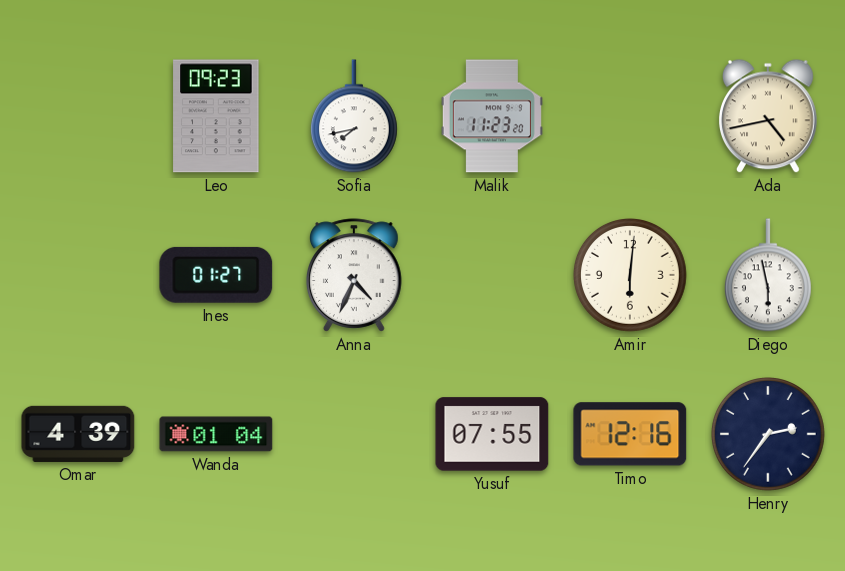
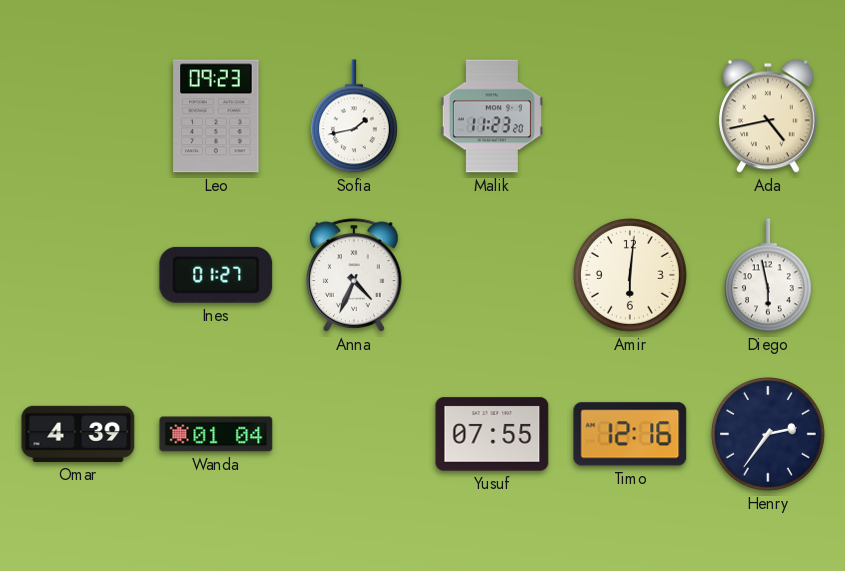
Sofia: 7:43 -> 1:43
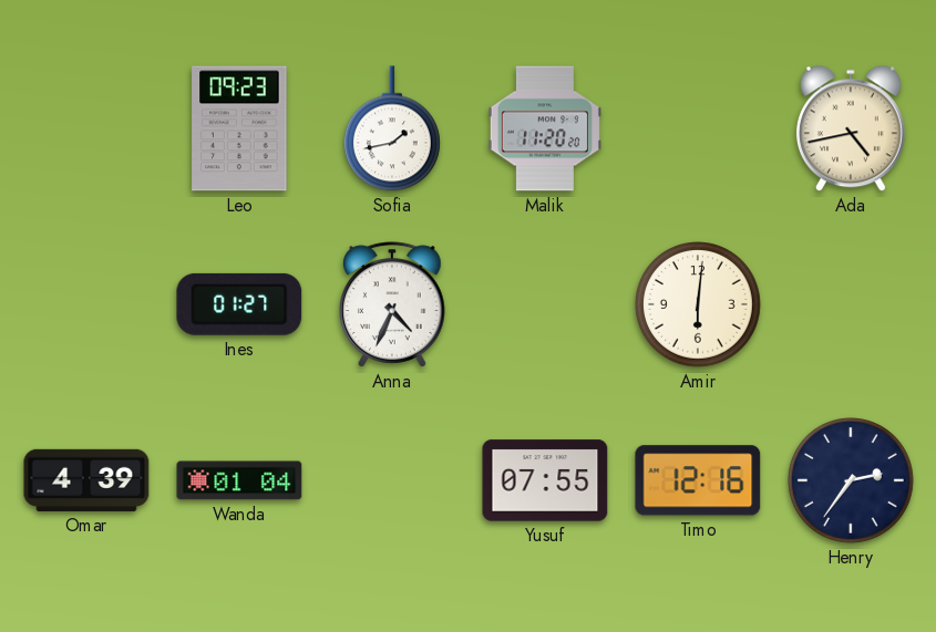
Malik: 11:23 -> 11:20
Diego: 5:58 -> none
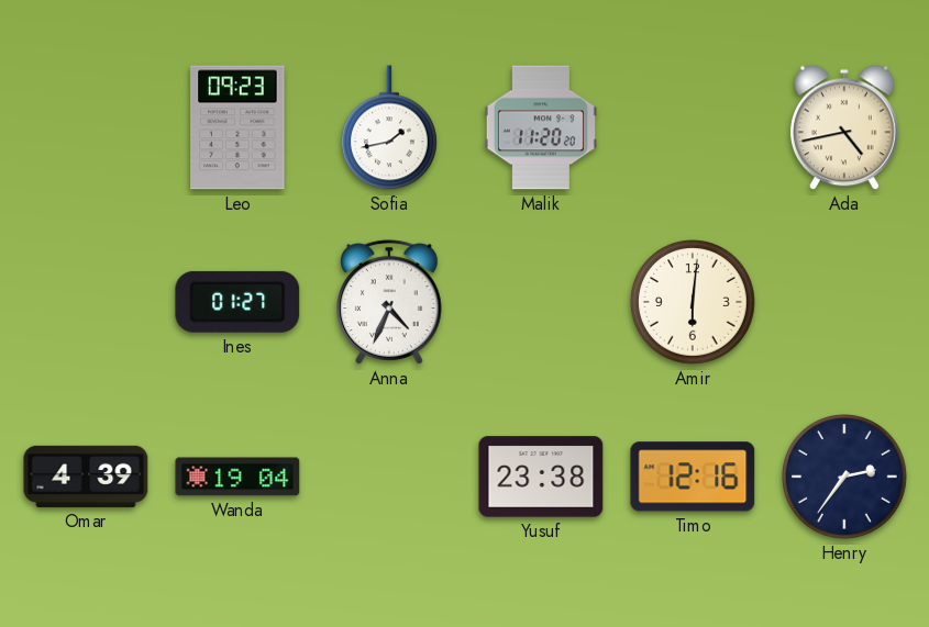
Wanda: 01:04 -> 19:04
Yusuf: 07:55 -> 23:38
